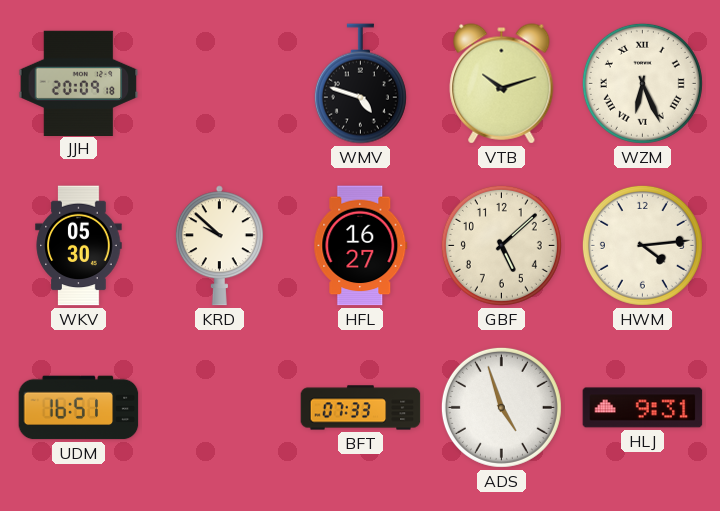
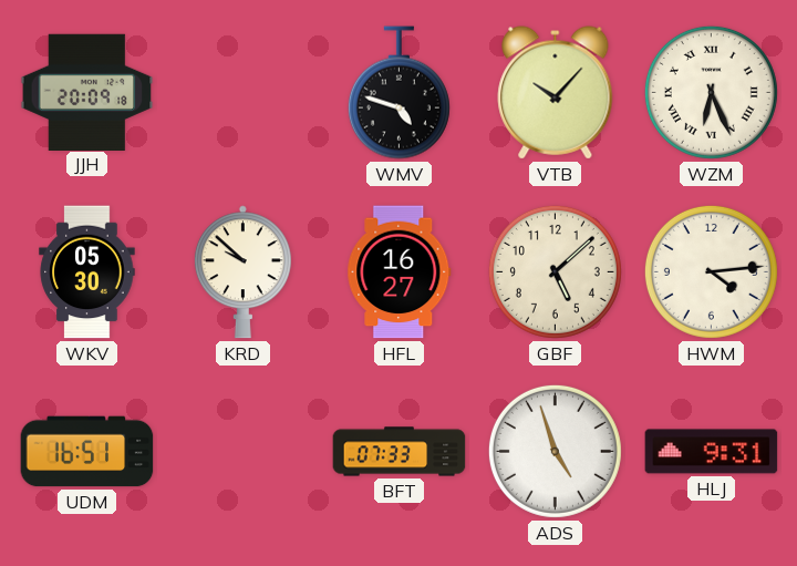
VTB: 10:12 -> 10:07
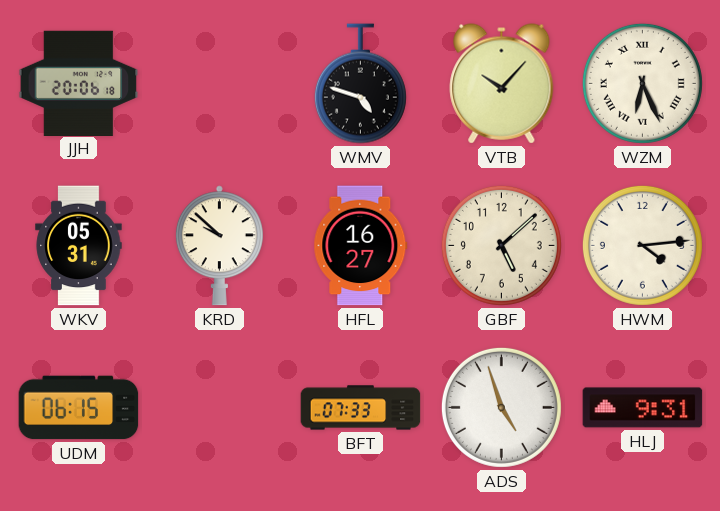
JJH: 20:09 -> 20:06
WKV: 05:30 -> 05:31
UDM: 16:51 -> 06:15
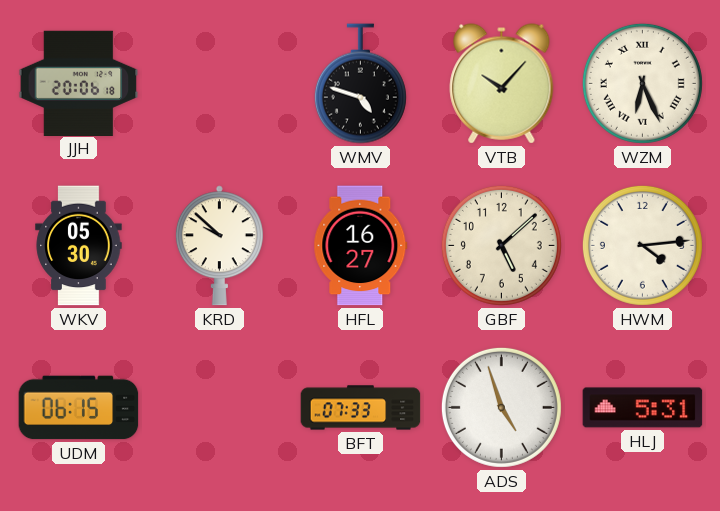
WKV: 05:31 -> 05:30
HLJ: 9:31 -> 5:31
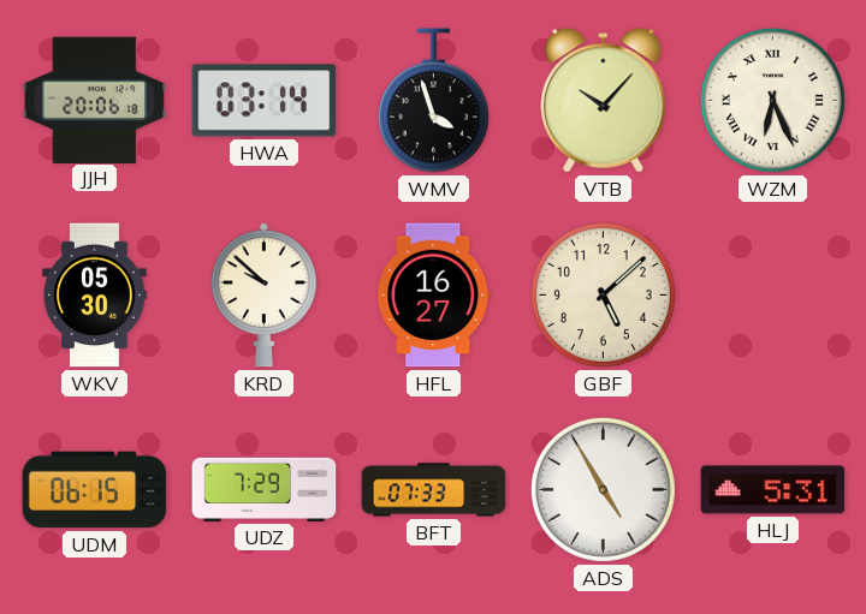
HWA: none -> 03:14
WMV: 4:48 -> 3:57
HWM: 4:14 -> none
UDZ: none -> 7:29
ADS: 4:57 -> 4:55
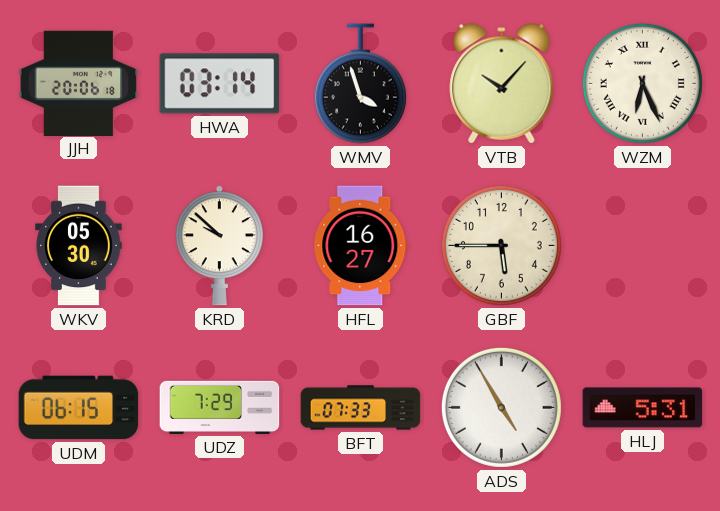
GBF: 5:08 -> 5:45
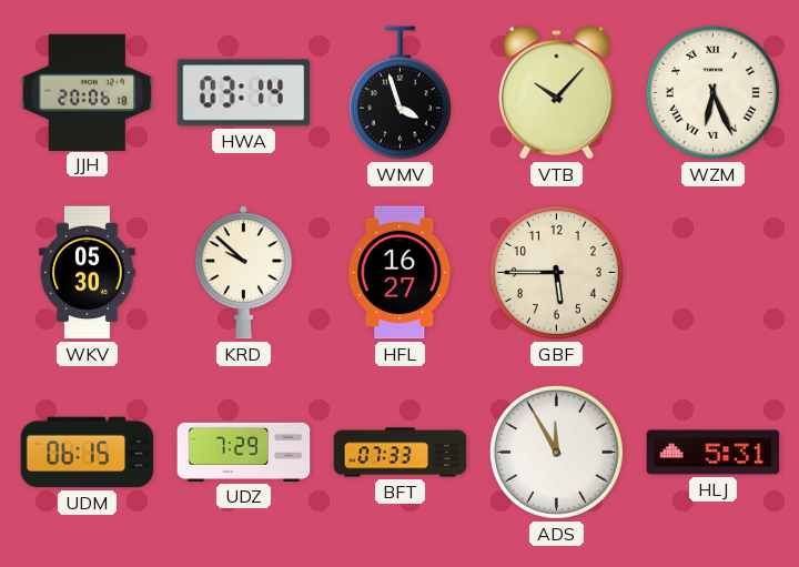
ADS: 4:55 -> 11:55
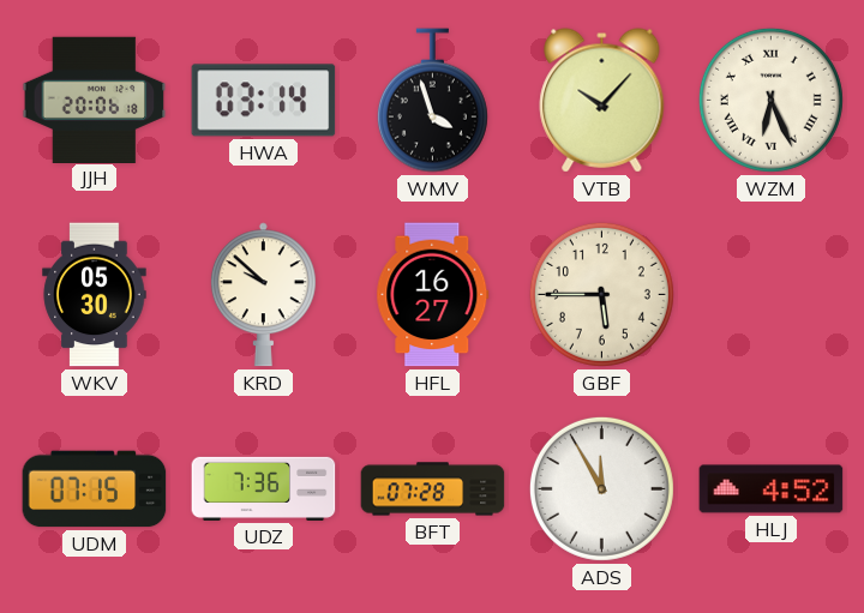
UDM: 06:15 -> 07:15
UDZ: 7:29 -> 7:36
BFT: 07:33 -> 07:28
HLJ: 5:31 -> 4:52
